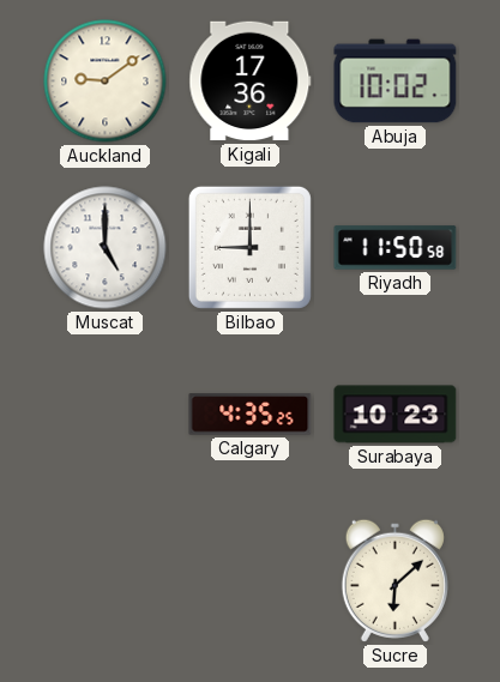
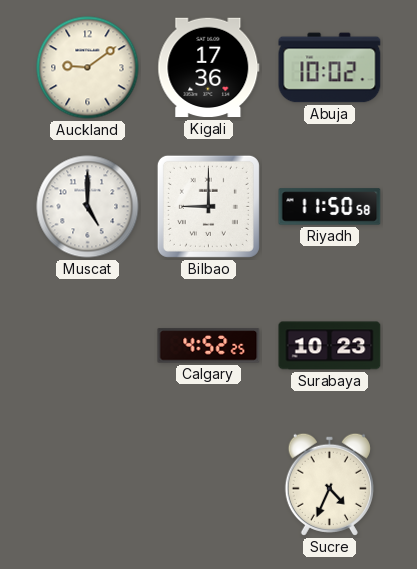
Calgary: 4:35 -> 4:52
Sucre: 6:08 -> 4:34
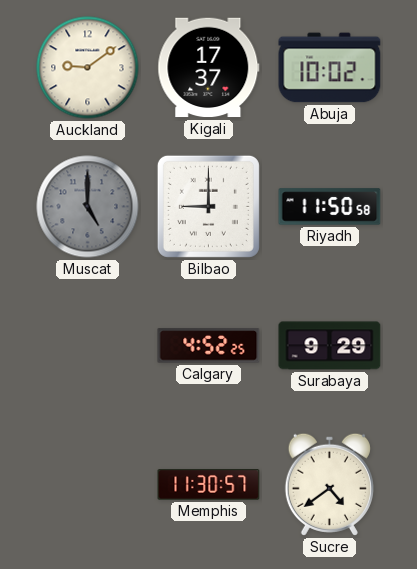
Kigali: 17:36 -> 17:37
Muscat dial: white -> grey
Surabaya: 10:23 -> 9:29
Memphis: none -> 11:30
Sucre: 4:34 -> 4:39
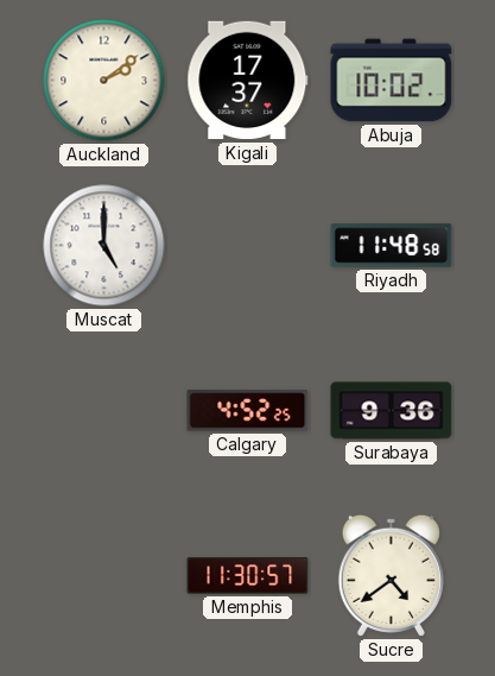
Auckland: 9:09 -> 2:09
Muscat dial: grey -> white
Bilbao: 9:00 -> none
Riyadh: 11:50 -> 11:48
Surabaya: 9:29 -> 9:36
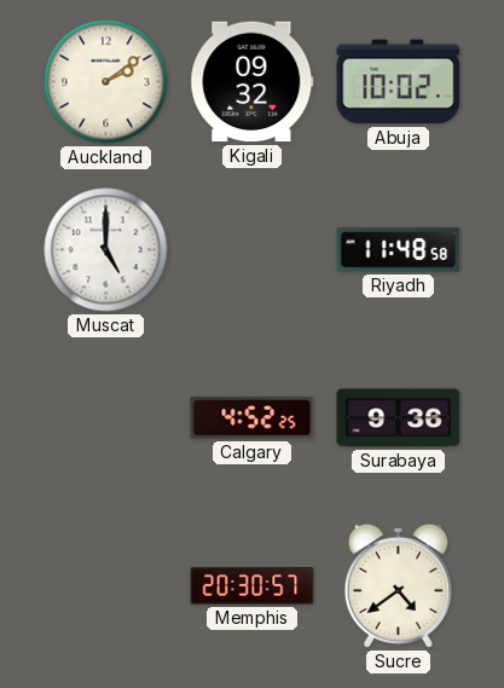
Kigali: 17:37 -> 09:32
Memphis: 11:30 -> 20:30
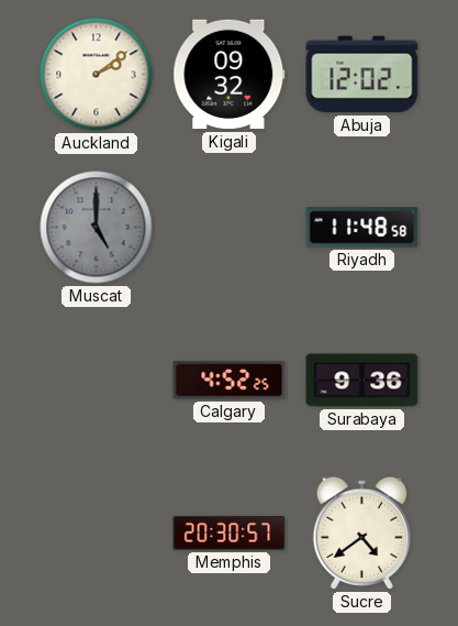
Abuja: 10:02 -> 12:02
Muscat dial: white -> grey
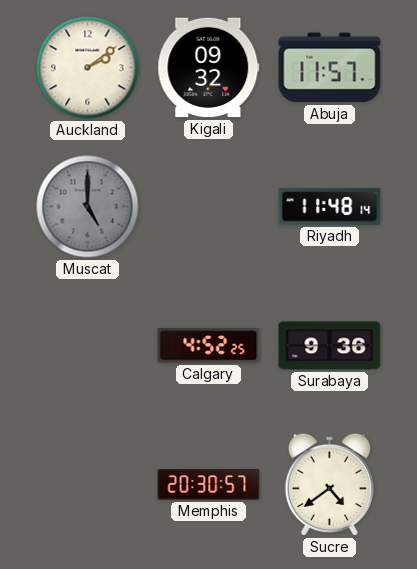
Abuja: 12:02 -> 11:57
Riyadh: 11:48:58 -> 11:48:14
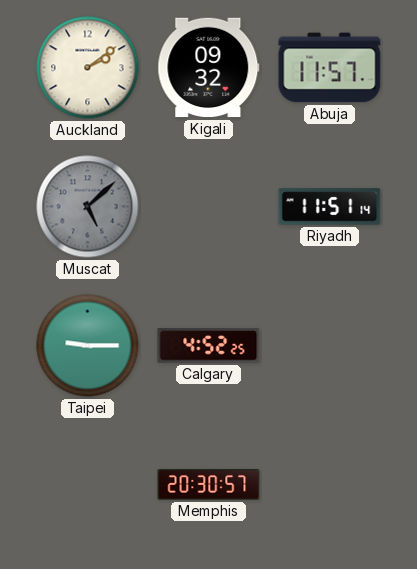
Muscat: 5:00 -> 5:08
Riyadh: 11:48 -> 11:51
Taipei: none -> 9:15
Surabaya: 9:36 -> none
Sucre: 4:39 -> none
